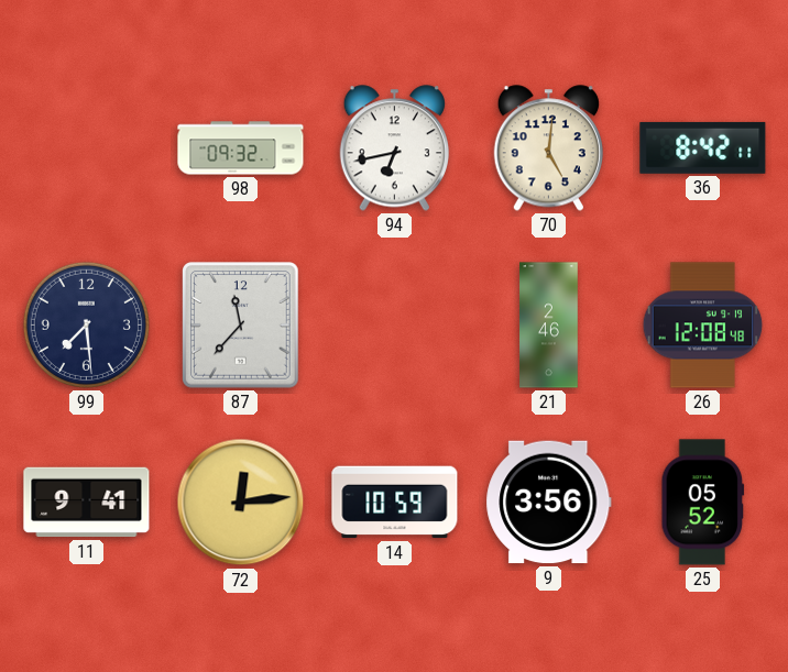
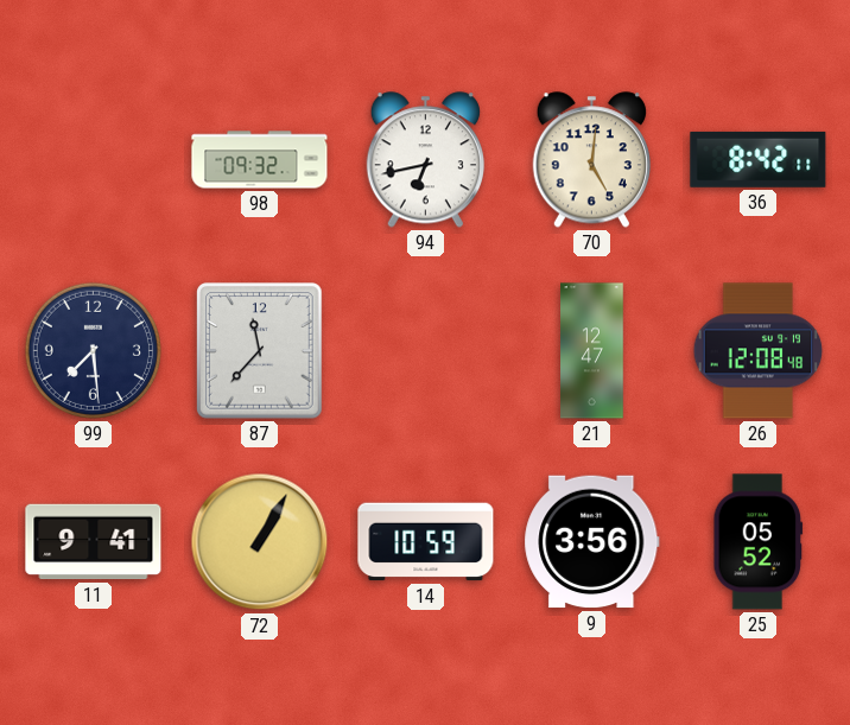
21: 2:46 -> 12:47
72: 12:14 -> 1:05
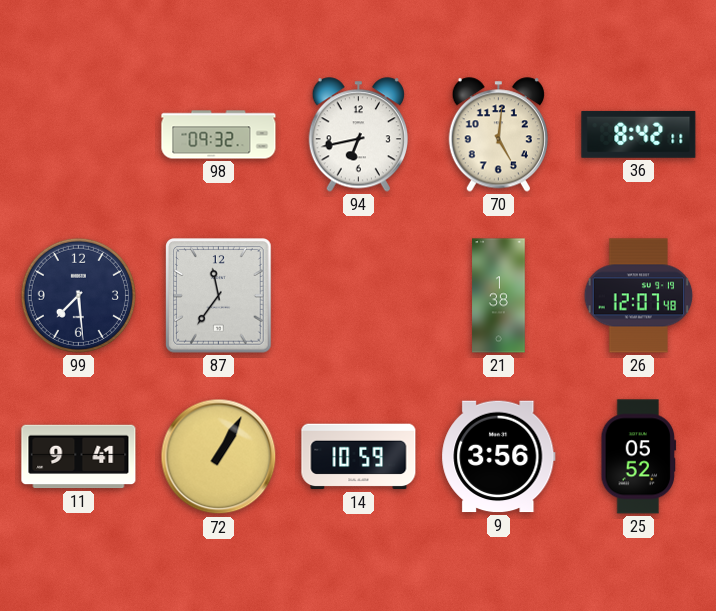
87: 11:37 -> 11:36
21: 12:47 -> 1:38
26: 12:08 -> 12:07
